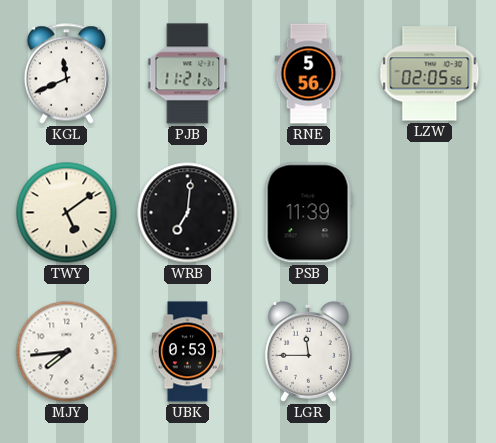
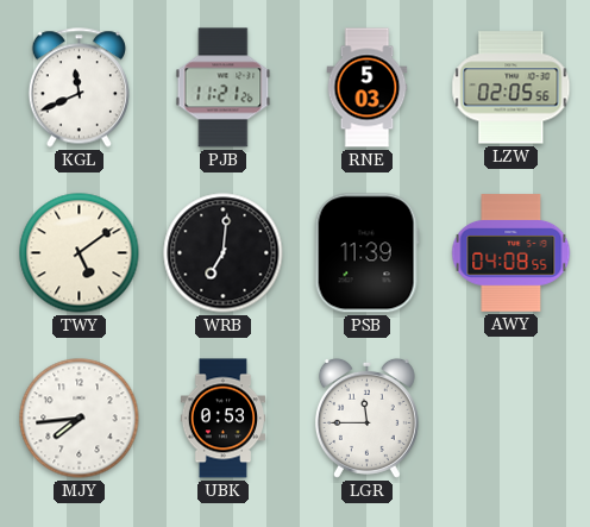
RNE: 5:56 -> 5:03
AWY: none -> 04:08
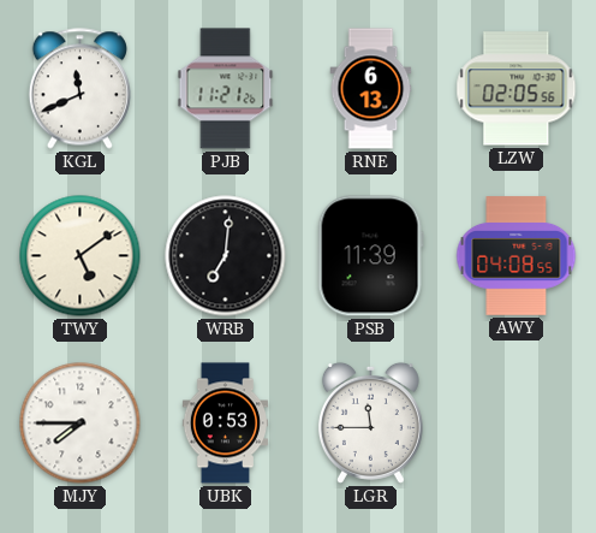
RNE: 5:03 -> 6:13
MJY: 7:44 -> 7:45
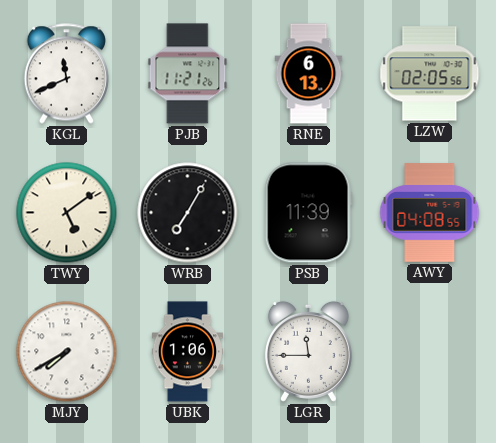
WRB: 7:01 -> 7:05
MJY: 7:45 -> 7:40
UBK: 0:53 -> 1:06
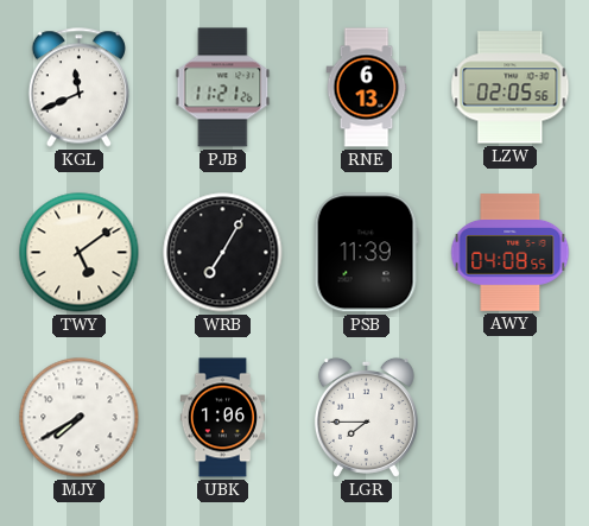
LGR: 11:45 -> 7:45
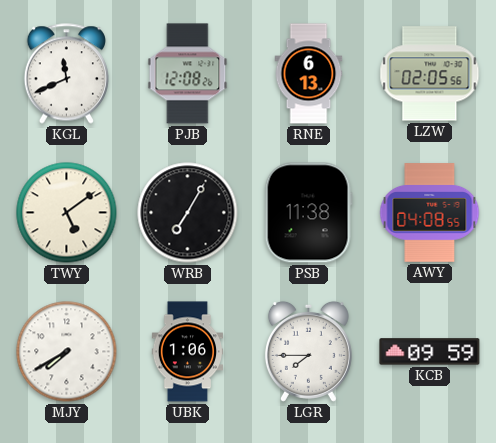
PJB: 11:21 -> 12:08
PSB: 11:39 -> 11:38
KCB: none -> 09:59
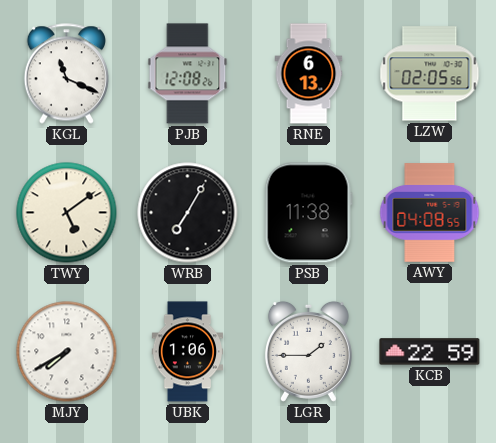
KGL: 11:41 -> 11:19
LGR: 7:45 -> 1:45
KCB: 09:59 -> 22:59
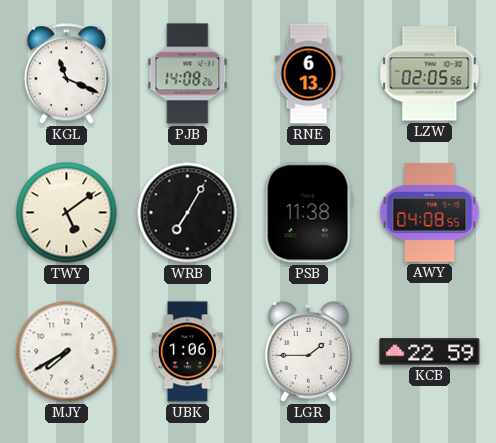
PJB: 12:08 -> 14:08
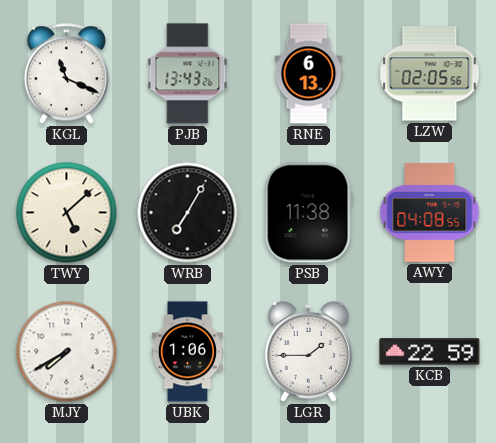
PJB: 14:08 -> 13:43
TWY: 5:09 -> 5:08
